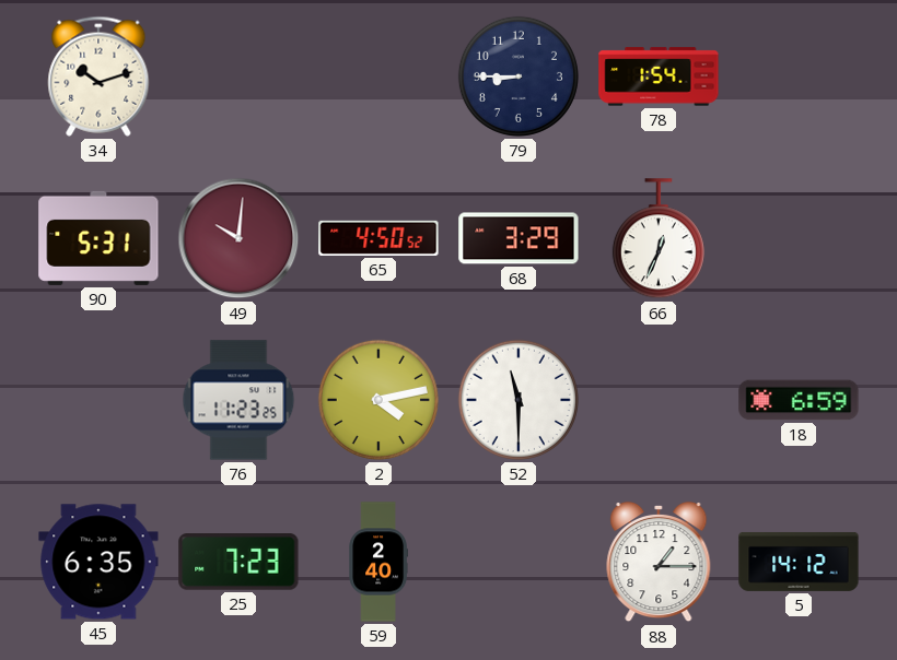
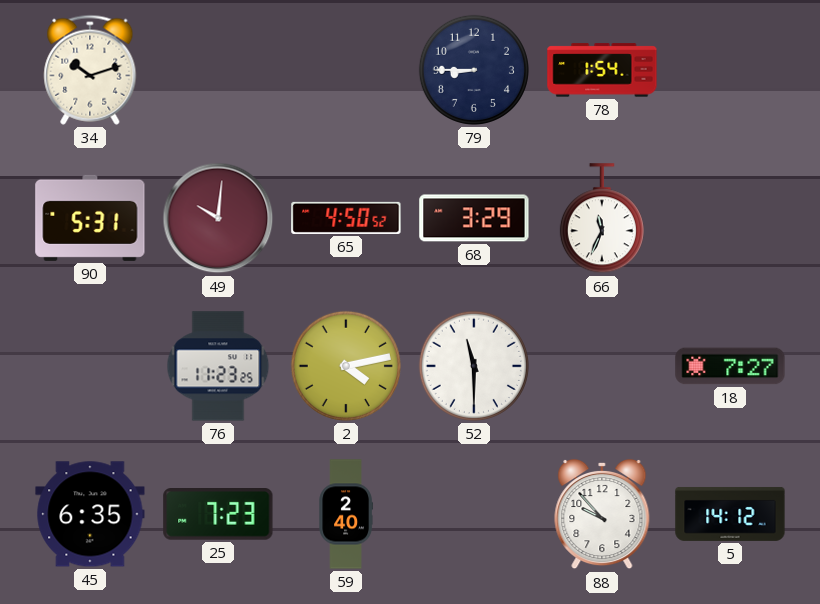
66: 12:34 -> 11:34
18: 6:59 -> 7:27
88: 1:15 -> 9:53
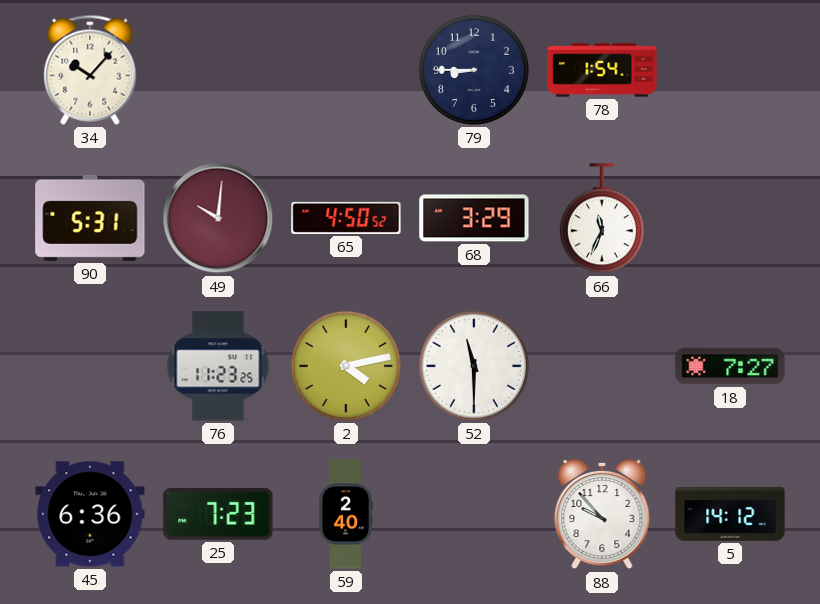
34: 10:12 -> 10:07
45: 6:35 -> 6:36
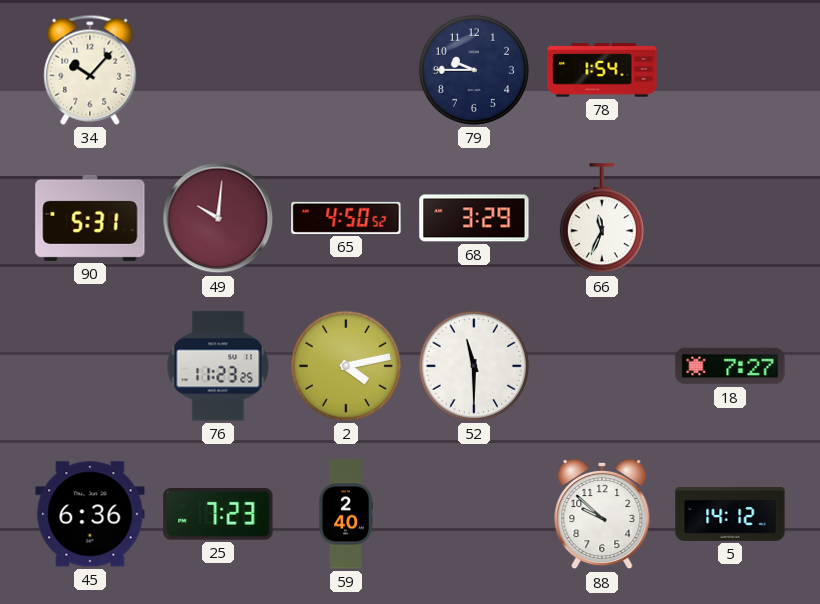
79: 8:45 -> 9:45
88: 9:53 -> 9:52
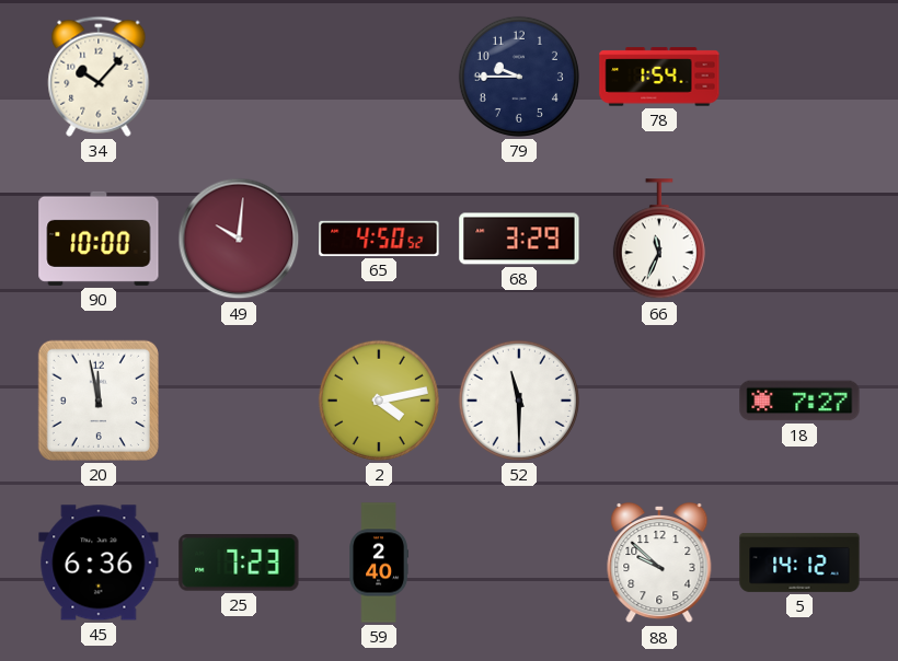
90: 5:31 -> 10:00
20: none -> 11:58
76: 11:23 -> none
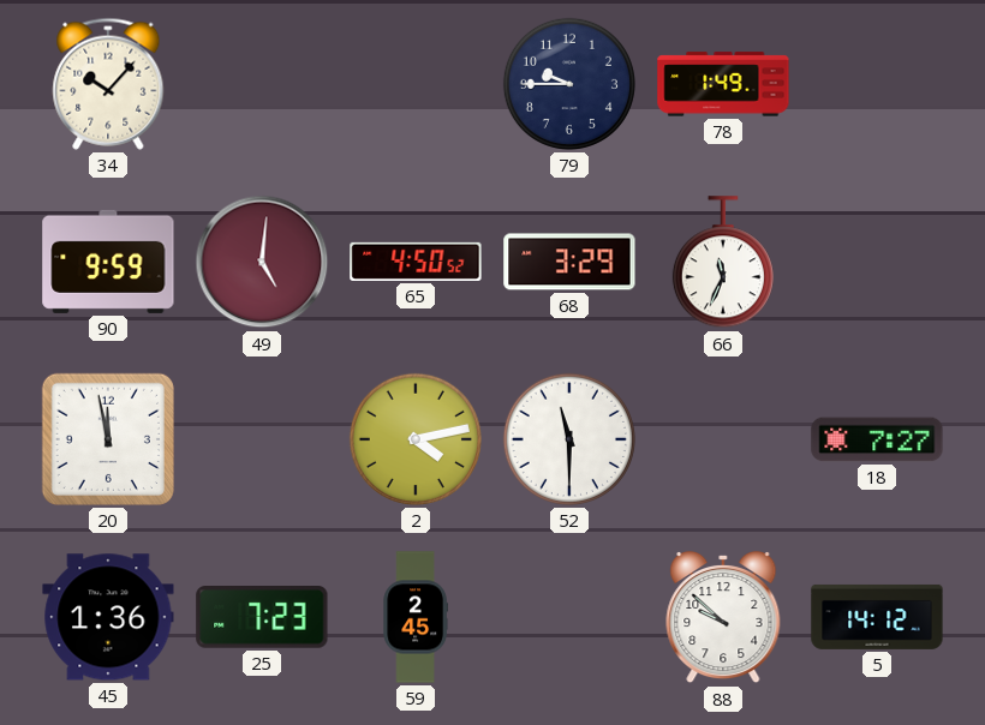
78: 1:54 -> 1:49
90: 10:00 -> 9:59
49: 10:01 -> 5:01
45: 6:36 -> 1:36
59: 2:40 -> 2:45
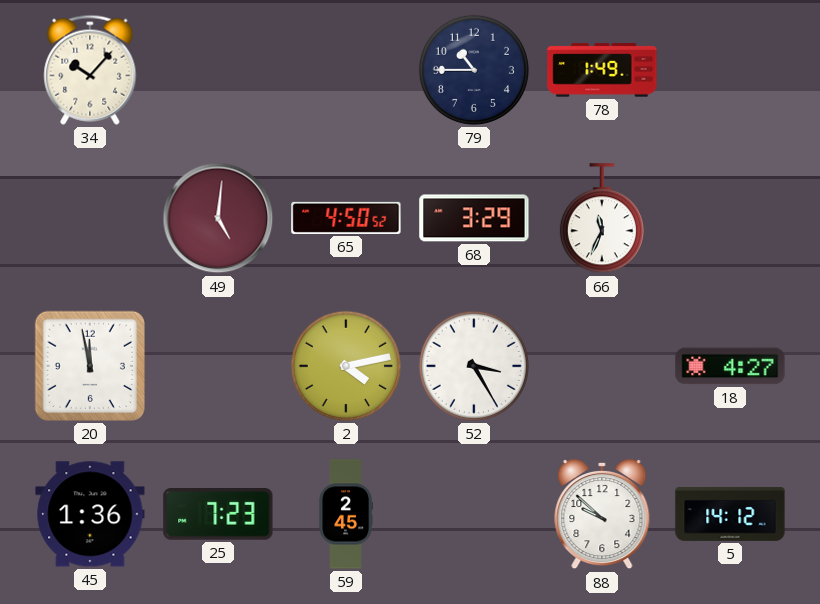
79: 9:45 -> 10:45
90: 9:59 -> none
52: 11:30 -> 3:25
18: 7:27 -> 4:27
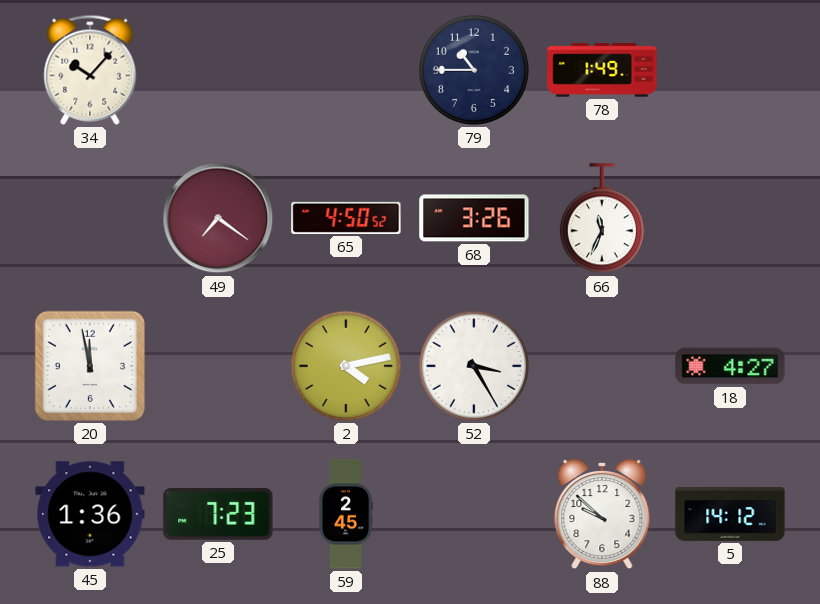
49: 5:01 -> 7:21
68: 3:29 -> 3:26
